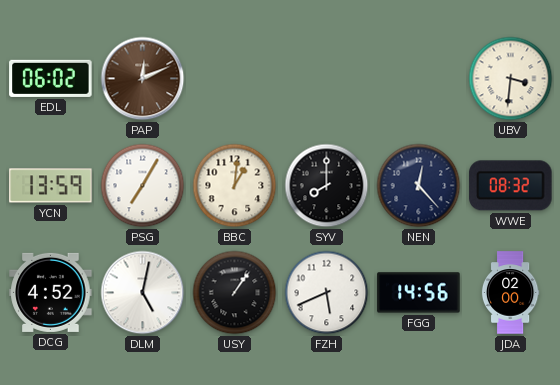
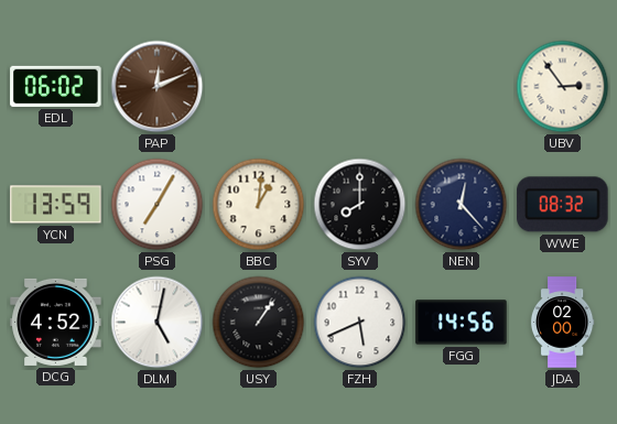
UBV: 3:31 -> 2:54
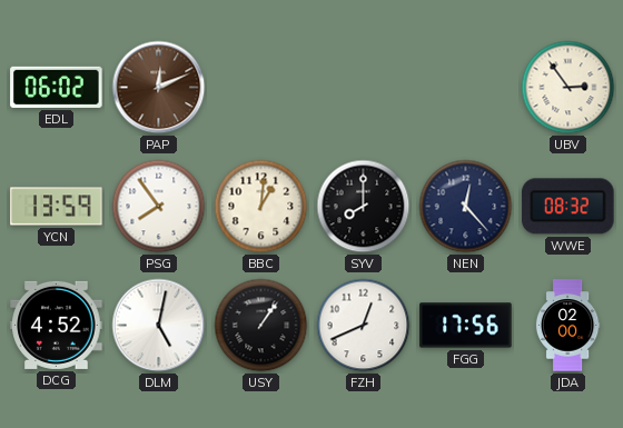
PSG: 7:05 -> 7:54
FZH: 5:41 -> 12:41
FGG: 14:56 -> 17:56
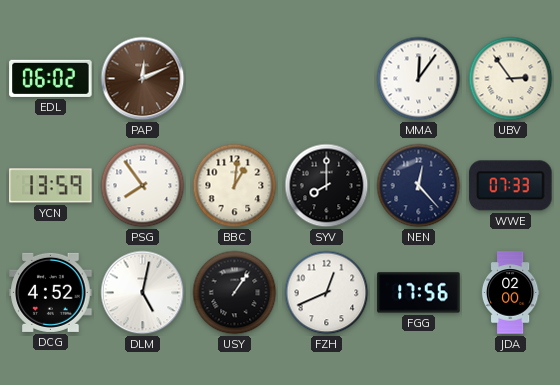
MMA: none -> 12:06
WWE: 08:32 -> 07:33
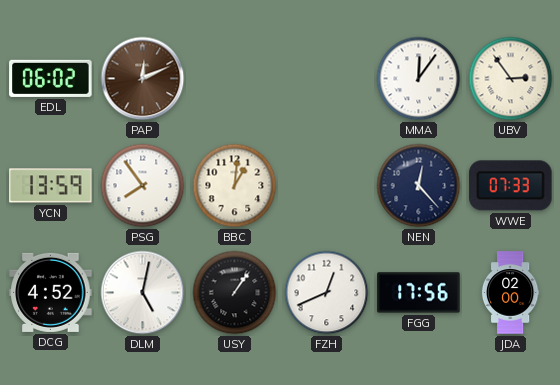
SYV: 8:00 -> none
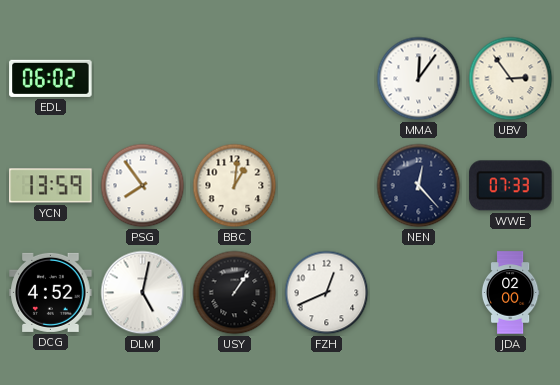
PAP: 12:11 -> none
FGG: 17:56 -> none
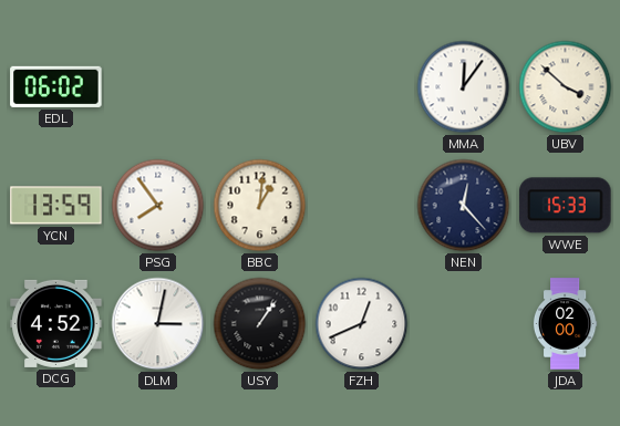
UBV: 2:54 -> 3:52
WWE: 07:33 -> 15:33
DLM: 5:02 -> 3:02
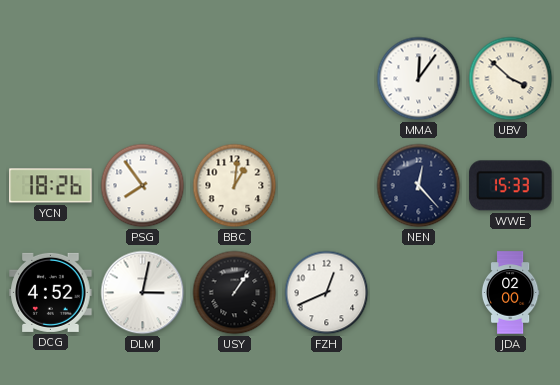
EDL: 06:02 -> none
YCN: 13:59 -> 18:26
